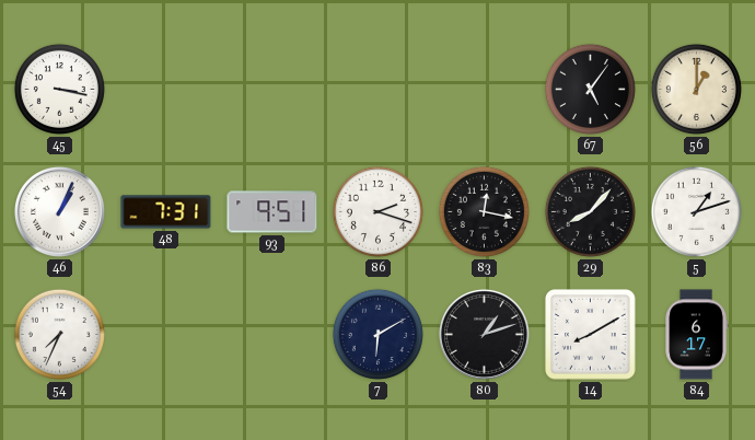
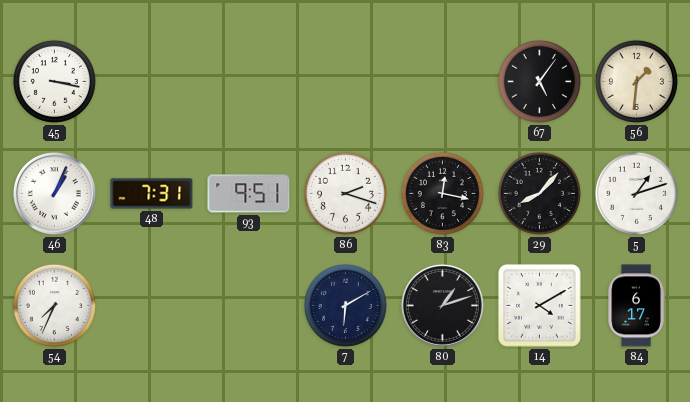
56: 1:00 -> 1:31
14: 8:10 -> 4:10
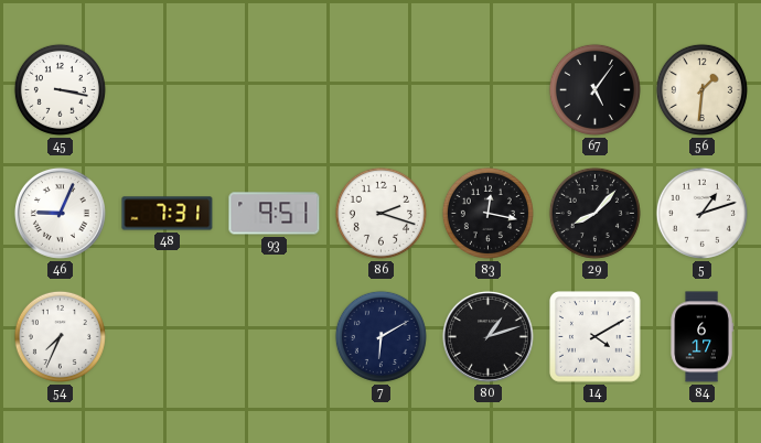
46: 1:04 -> 9:04
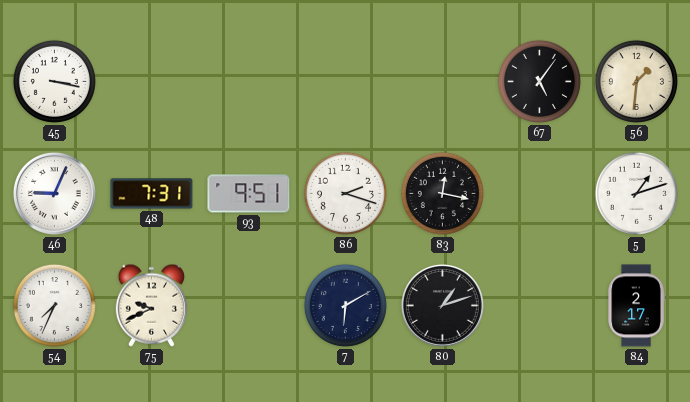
29: 8:07 -> none
75: none -> 9:41
14: 4:10 -> none
84: 6:17 -> 2:17
